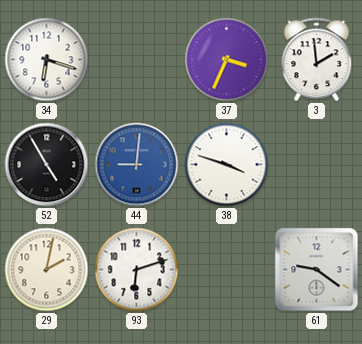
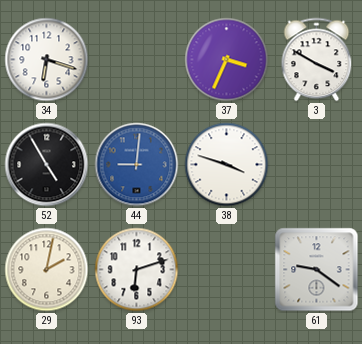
3: 1:59 -> 3:50
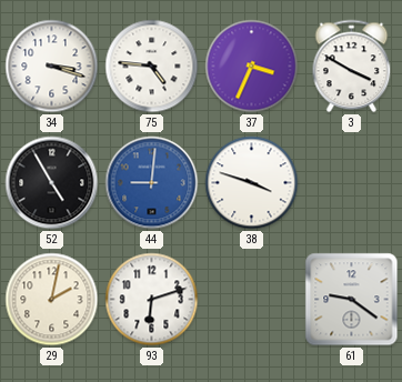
34: 6:18 -> 3:18
75: none -> 4:46
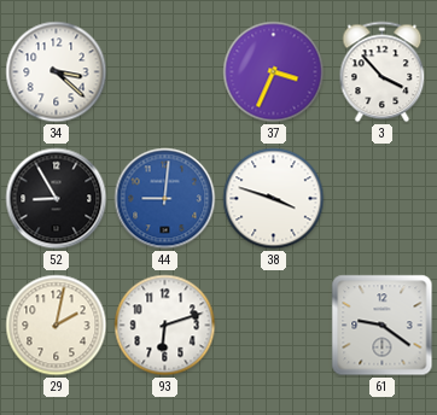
34: 3:18 -> 3:22
75: 4:46 -> none
3: 3:50 -> 3:53
52: 4:55 -> 8:55
